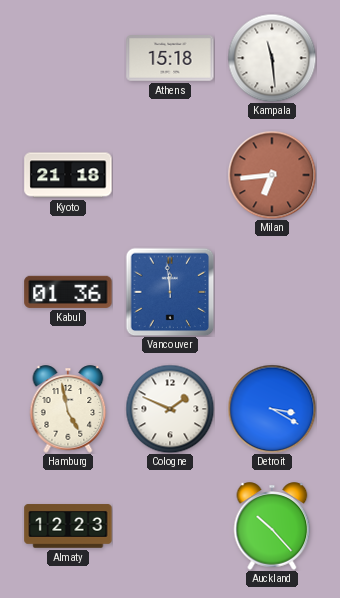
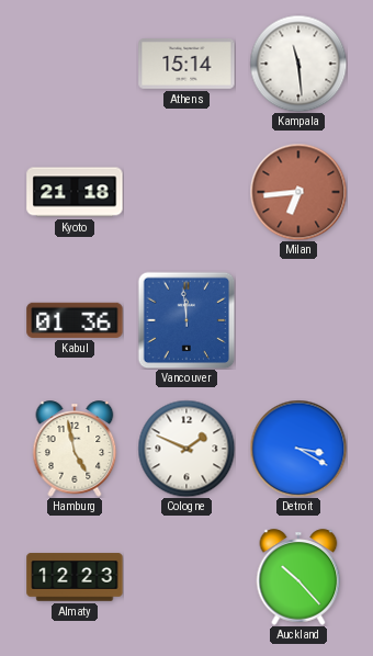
Athens: 15:18 -> 15:14
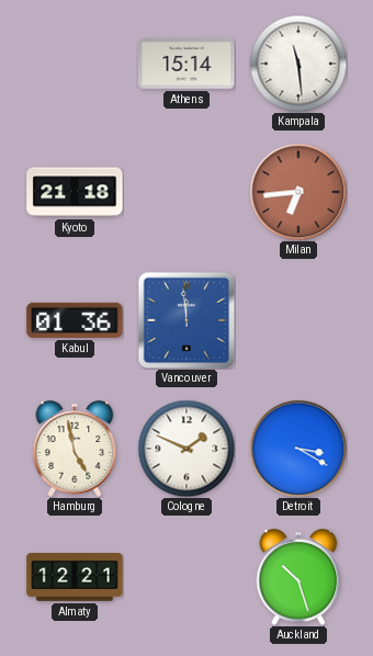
Almaty: 12:23 -> 12:21
Auckland: 10:23 -> 10:27
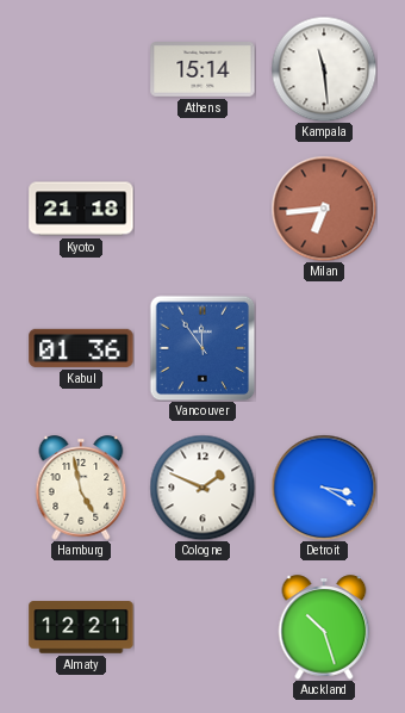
Vancouver: 11:59 -> 11:54
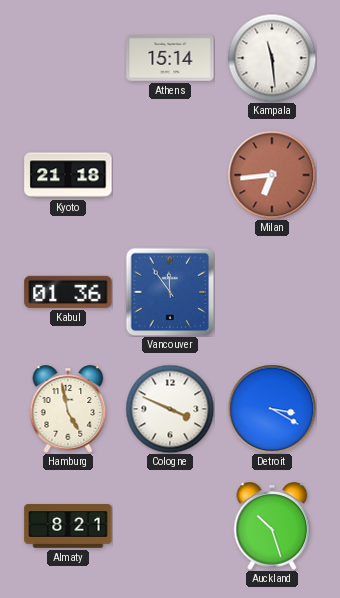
Cologne: 1:49 -> 3:49
Almaty: 12:21 -> 8:21
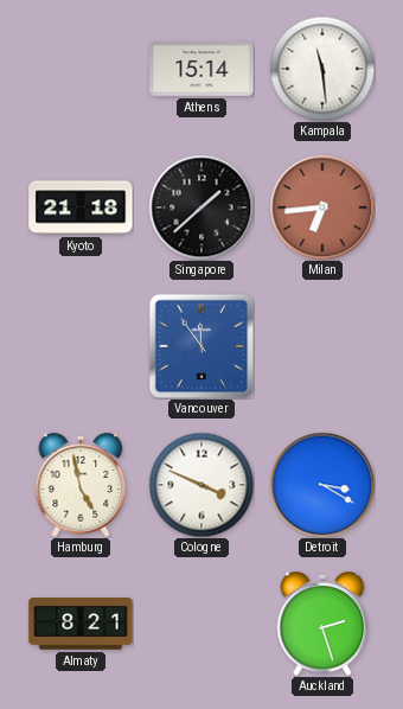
Singapore: none -> 1:38
Kabul: 01:36 -> none
Auckland: 10:27 -> 2:27
